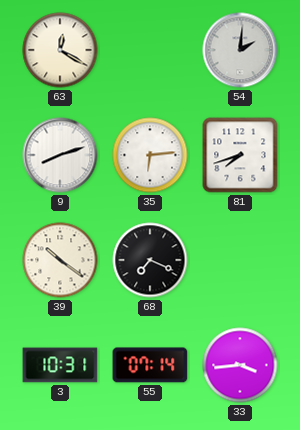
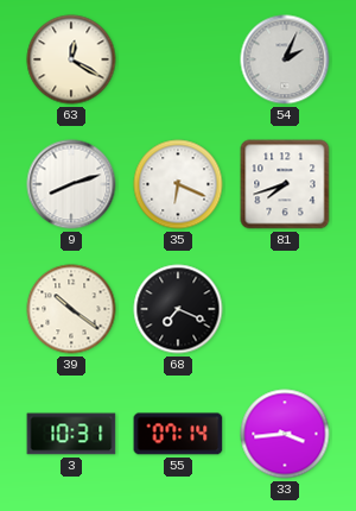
54: 2:01 -> 2:04
35: 6:14 -> 6:19
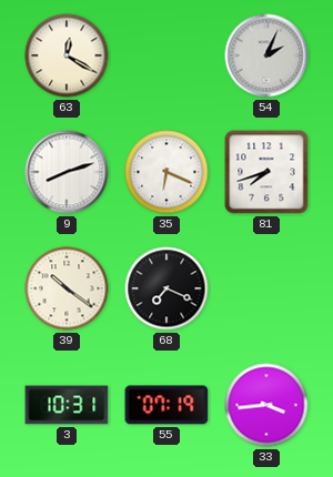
55: 07:14 -> 07:19
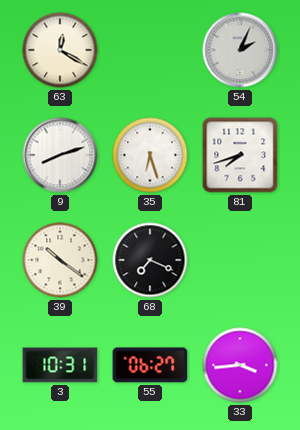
35: 6:19 -> 6:27
55: 07:19 -> 06:27
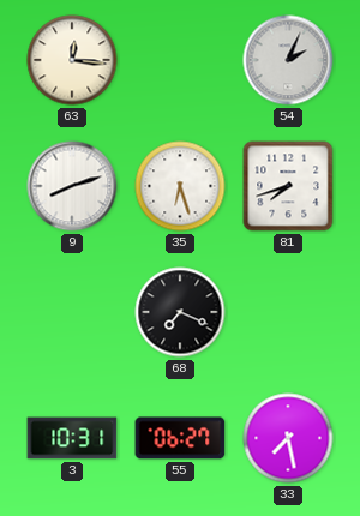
63: 12:20 -> 12:16
39: 10:21 -> none
33: 3:44 -> 7:28
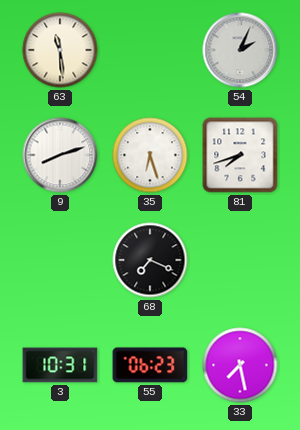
63: 12:16 -> 11:29
55: 06:27 -> 06:23
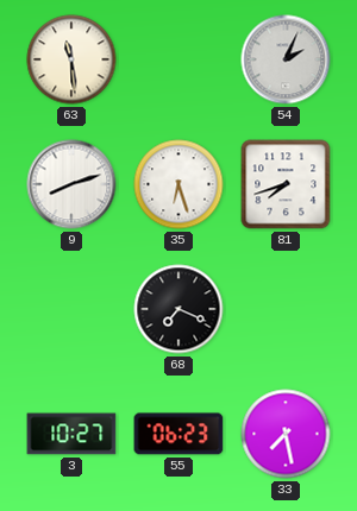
3: 10:31 -> 10:27
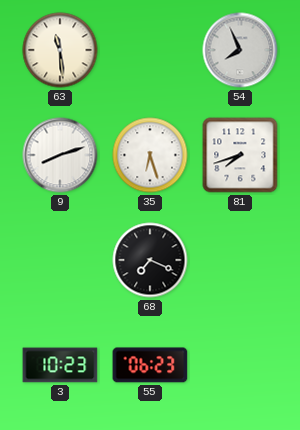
54: 2:04 -> 7:56
3: 10:27 -> 10:23
33: 7:28 -> none
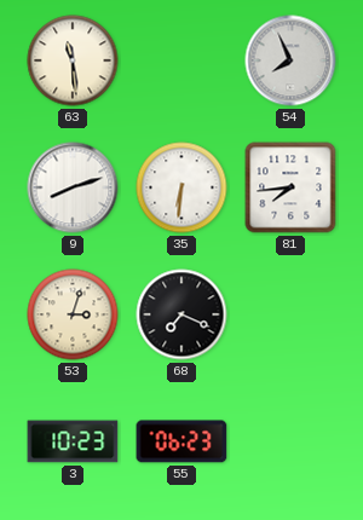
35: 6:27 -> 6:31
81: 7:42 -> 7:44
53: none -> 3:03
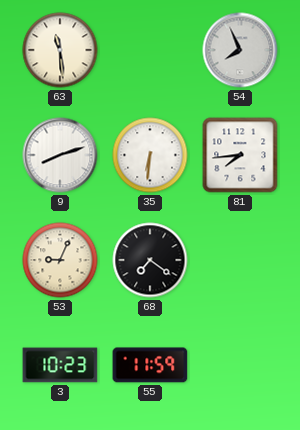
53: 3:03 -> 9:04
68: 7:19 -> 7:21
55: 06:23 -> 11:59
